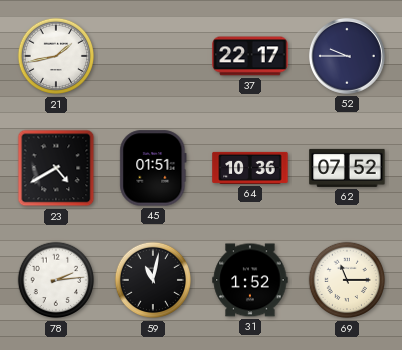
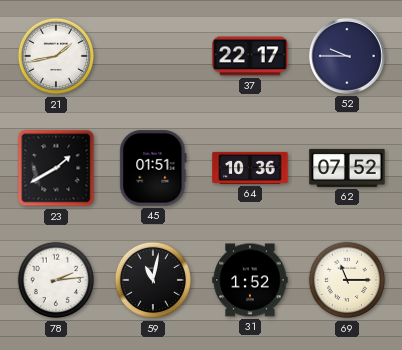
23: 4:40 -> 1:40
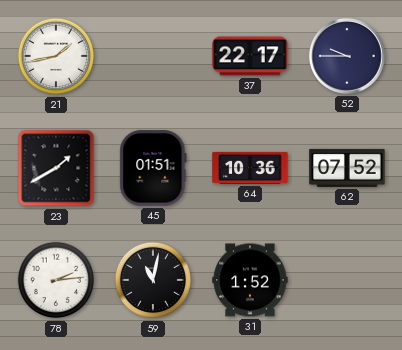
69: 11:15 -> none
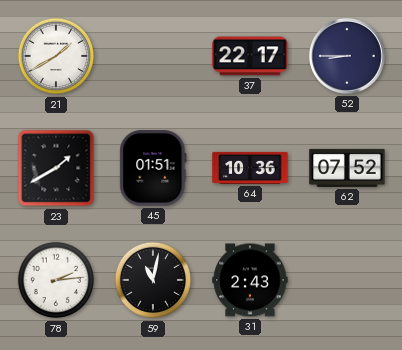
21: 1:43 -> 1:40
52: 9:45 -> 8:45
31: 1:52 -> 2:43
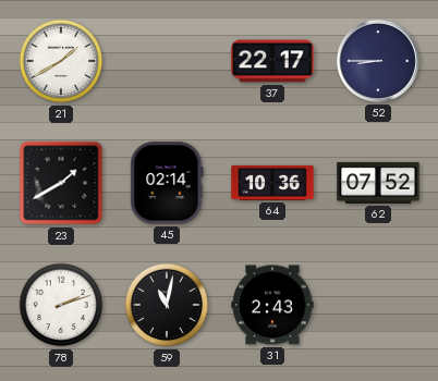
45: 01:51 -> 02:14
78: 2:14 -> 2:12
